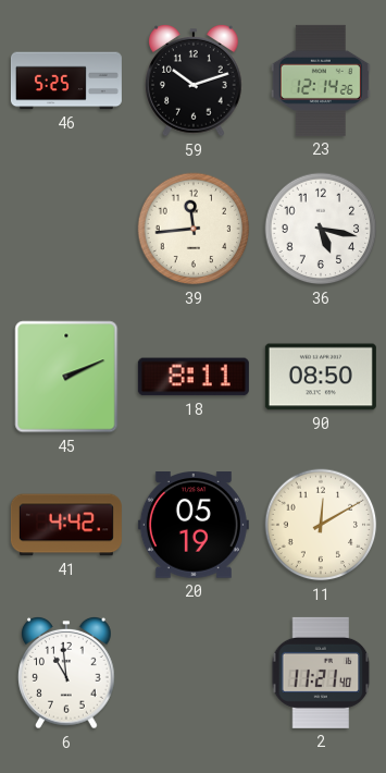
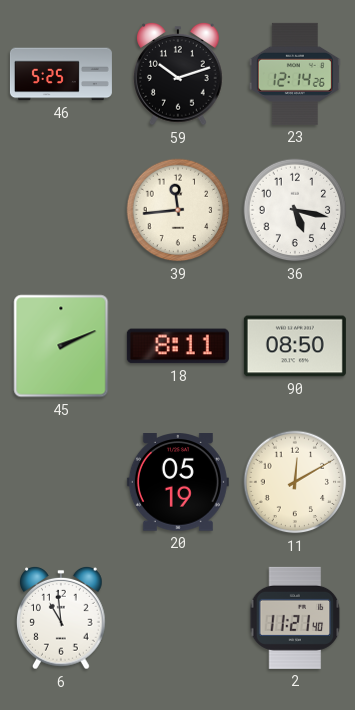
41: 4:42 -> none
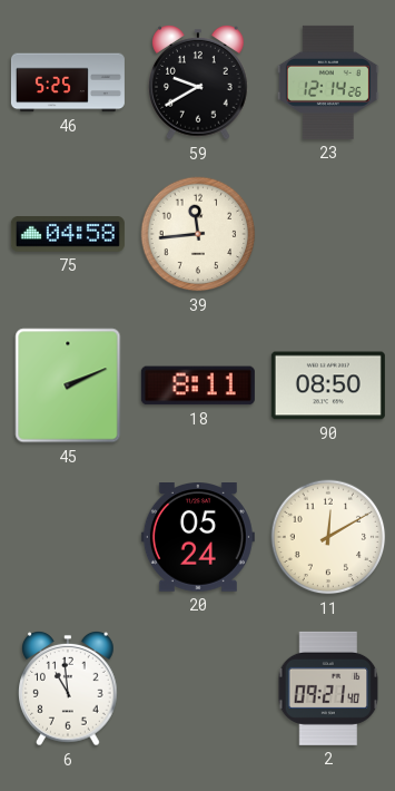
59: 10:12 -> 9:40
75: none -> 04:58
36: 5:17 -> none
20: 05:19 -> 05:24
2: 11:21 -> 09:21
